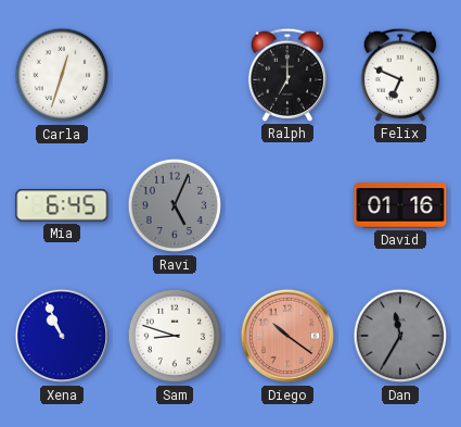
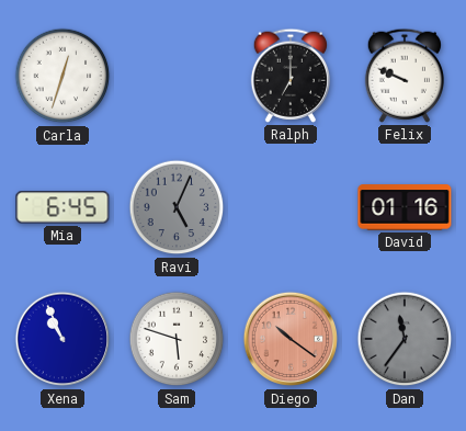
Felix: 6:49 -> 9:49
Sam: 8:48 -> 5:48
Dan: 11:35 -> 11:36
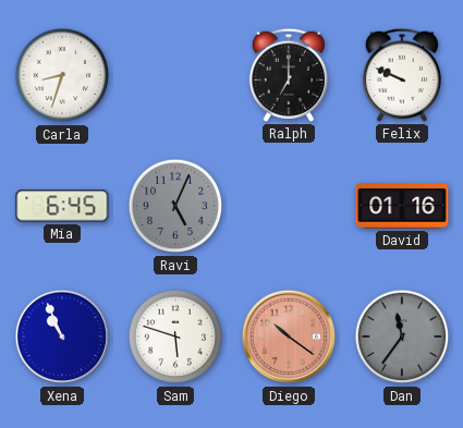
Carla: 12:33 -> 8:33
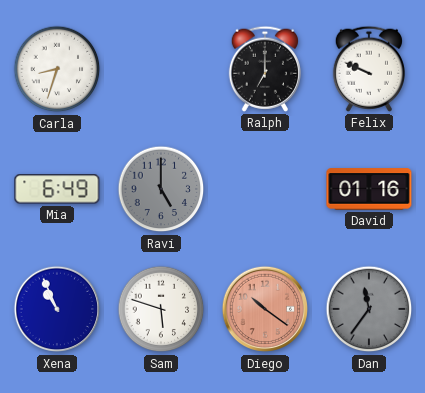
Mia: 6:45 -> 6:49
Ravi: 5:04 -> 5:00
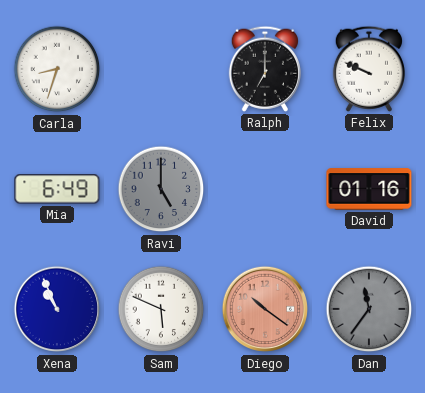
Sam: 5:48 -> 5:49
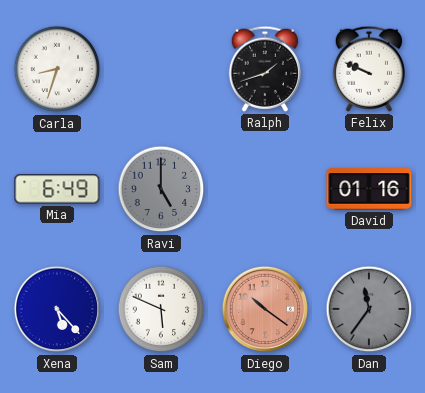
Ralph: 7:00 -> 1:42
Xena: 10:56 -> 5:23
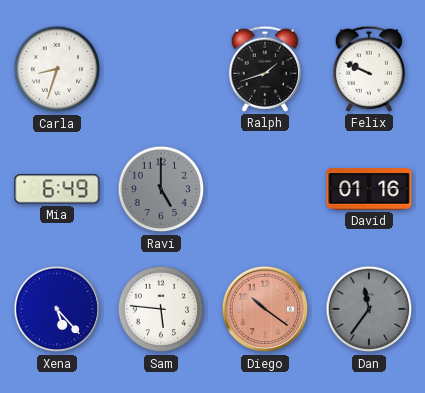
Sam: 5:49 -> 5:46
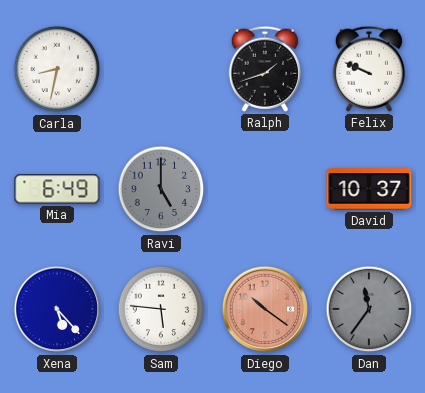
Carla: 8:33 -> 8:32
David: 01:16 -> 10:37
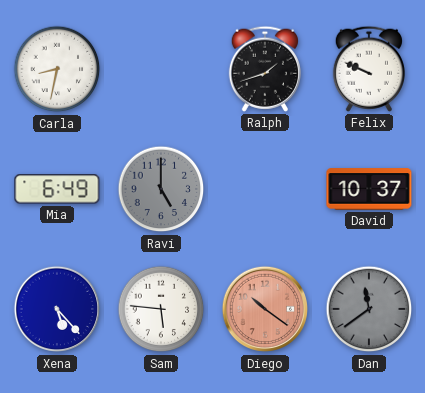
Dan: 11:36 -> 11:39
